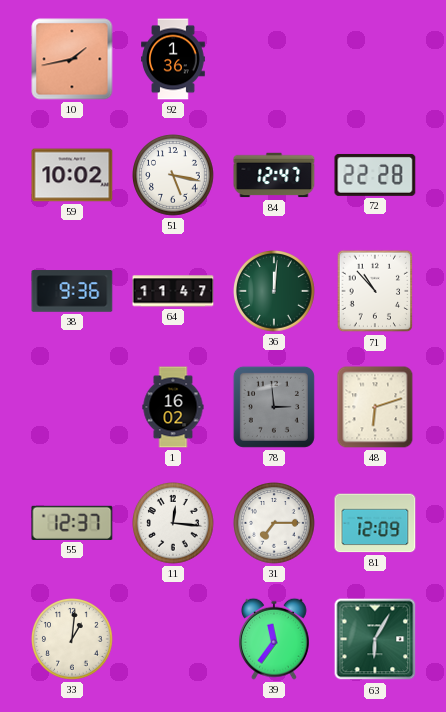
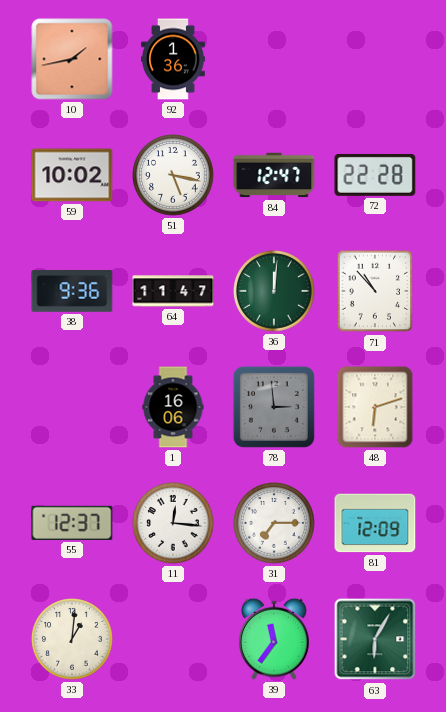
1: 16:02 -> 16:06
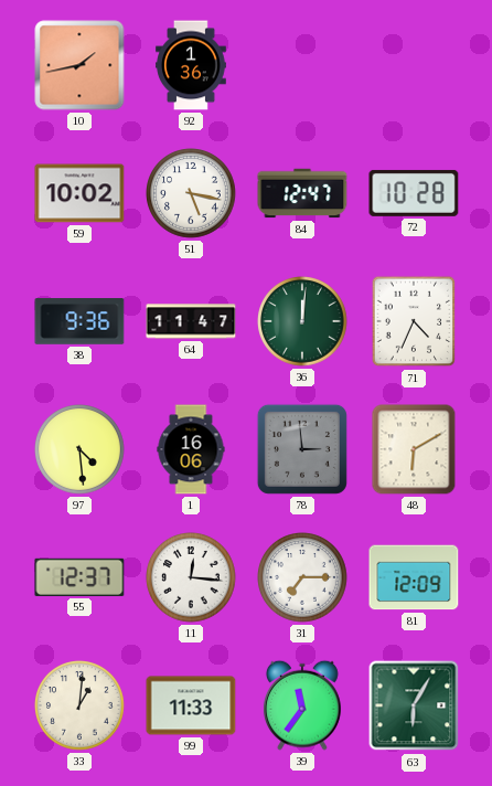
72: 22:28 -> 10:28
71: 10:53 -> 4:34
97: none -> 4:29
48: 6:12 -> 6:10
99: none -> 11:33
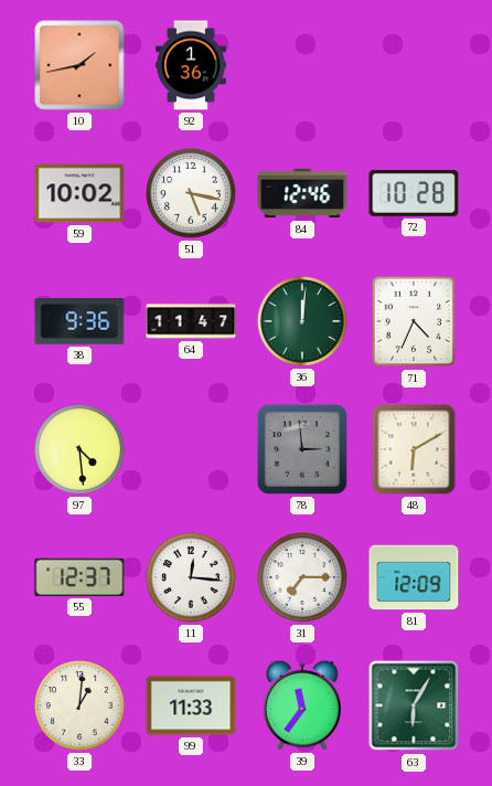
84: 12:47 -> 12:46
1: 16:06 -> none
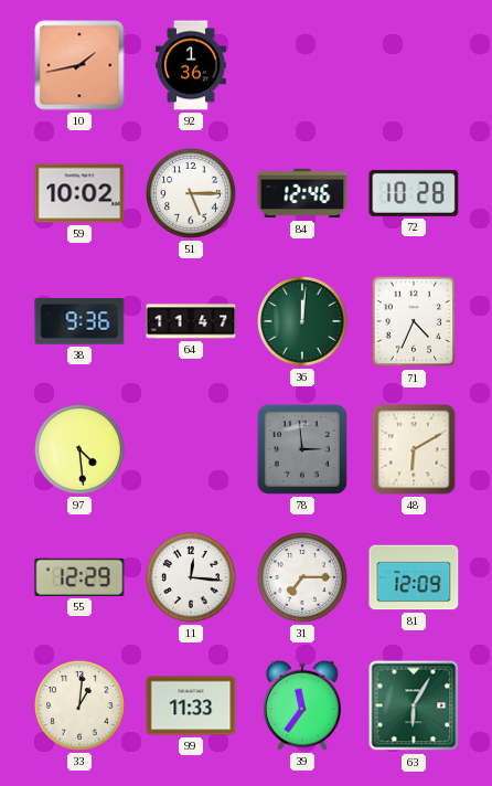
51: 5:17 -> 5:15
55: 12:37 -> 12:29
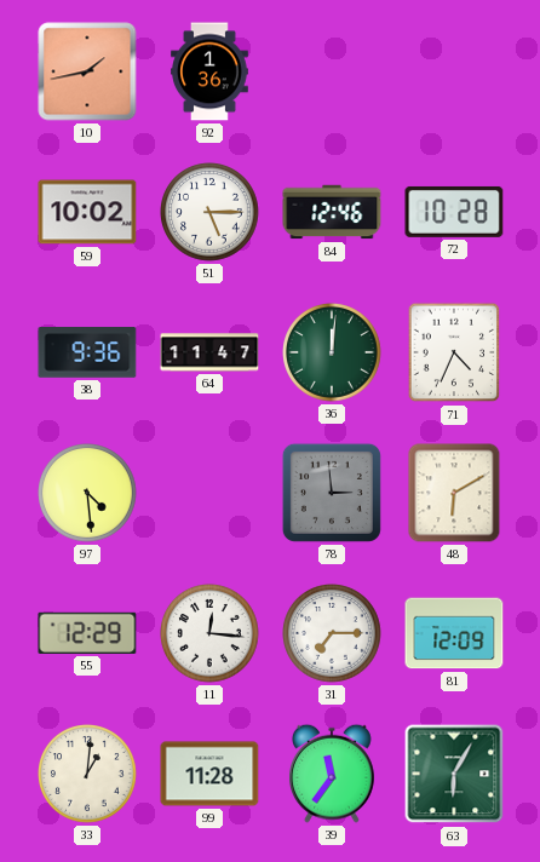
99: 11:33 -> 11:28
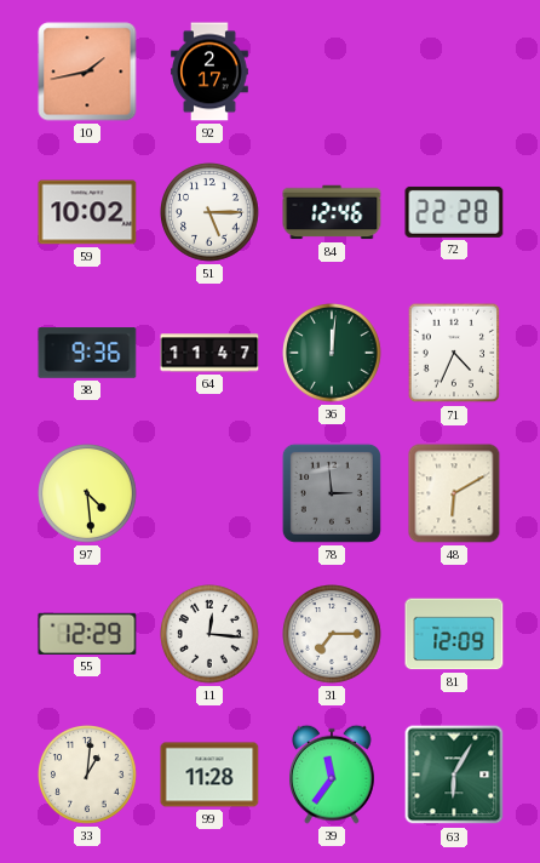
92: 1:36 -> 2:17
72: 10:28 -> 22:28
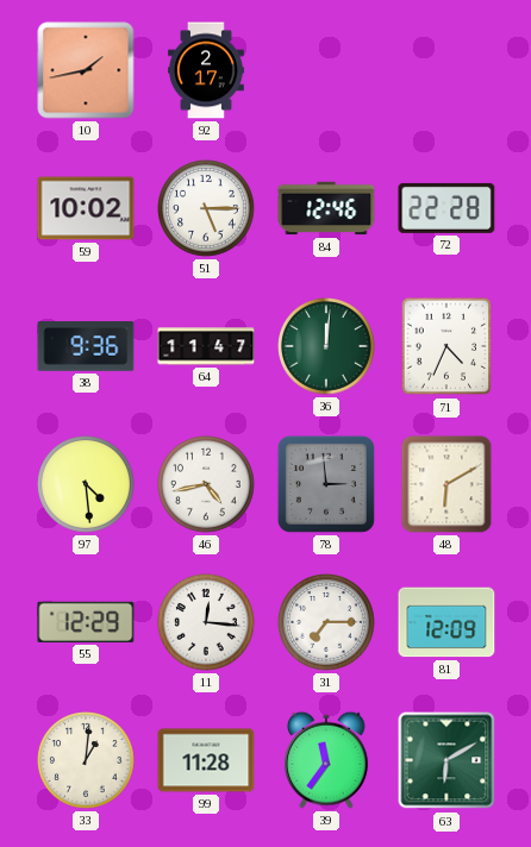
46: none -> 4:43
63: 6:05 -> 6:10
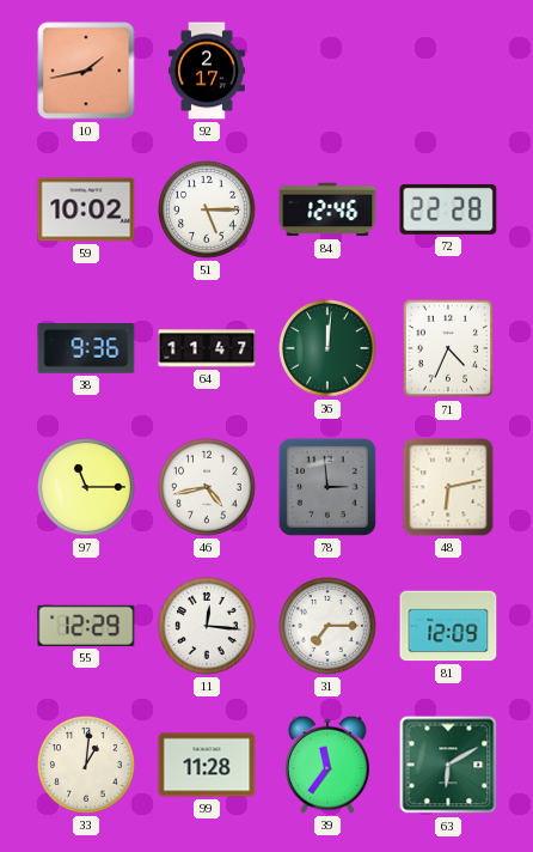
97: 4:29 -> 11:15
48: 6:10 -> 6:13
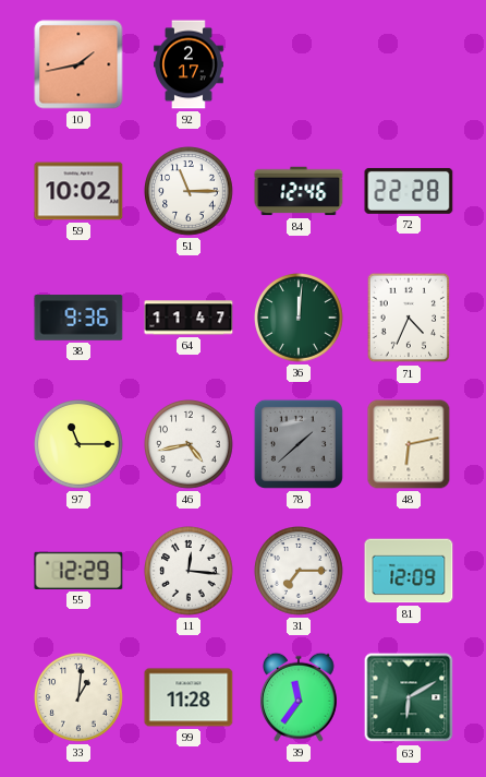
51: 5:15 -> 11:15
78: 2:59 -> 1:38
